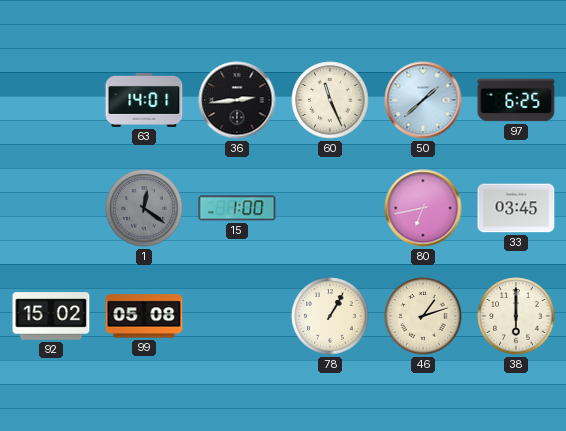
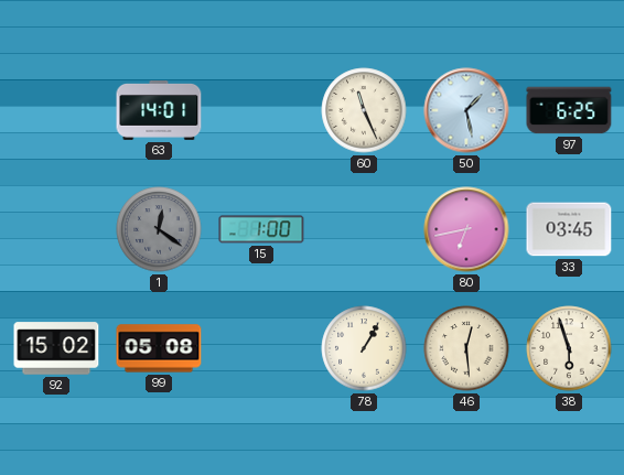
36: 2:44 -> none
50: 1:38 -> 1:28
46: 1:12 -> 12:29
38: 6:00 -> 5:57
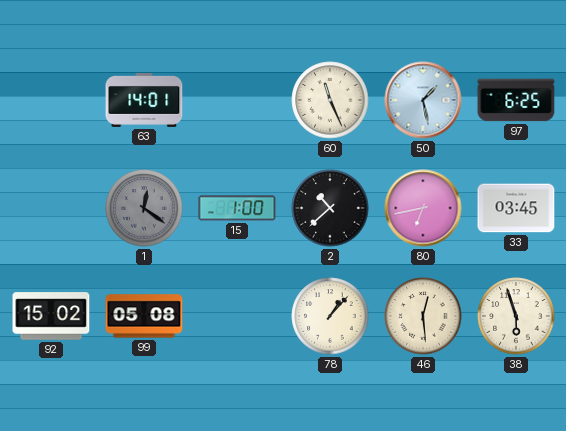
2: none -> 10:38
78: 1:05 -> 1:07
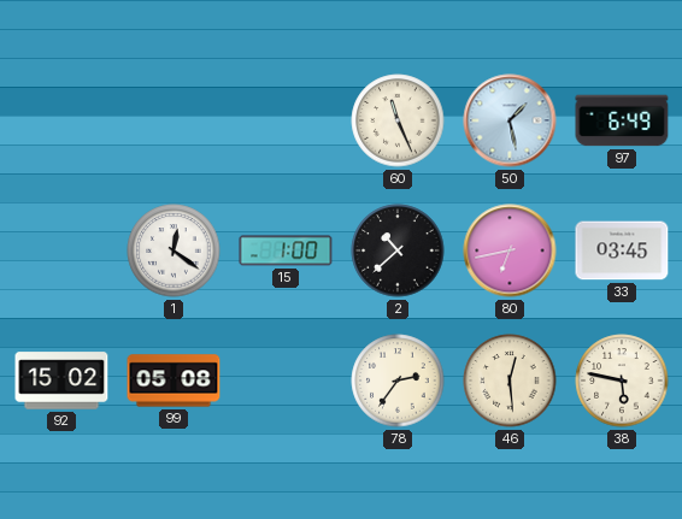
63: 14:01 -> none
97: 6:25 -> 6:49
1 dial: grey -> white
78: 1:07 -> 2:36
38: 5:57 -> 5:47
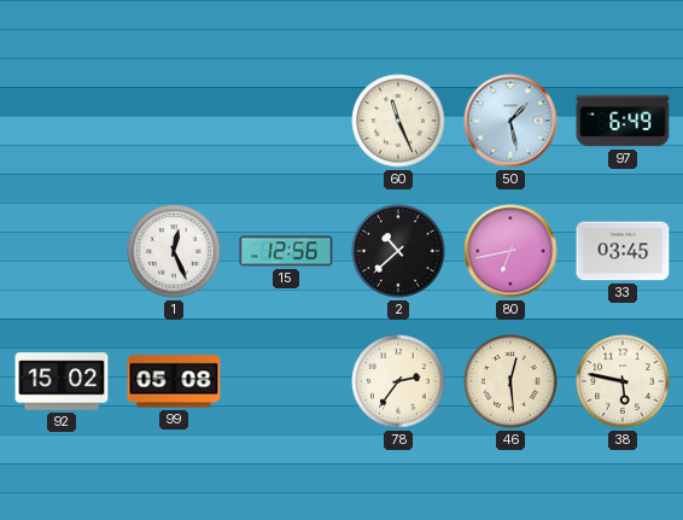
1: 12:21 -> 12:26
15: 1:00 -> 12:56
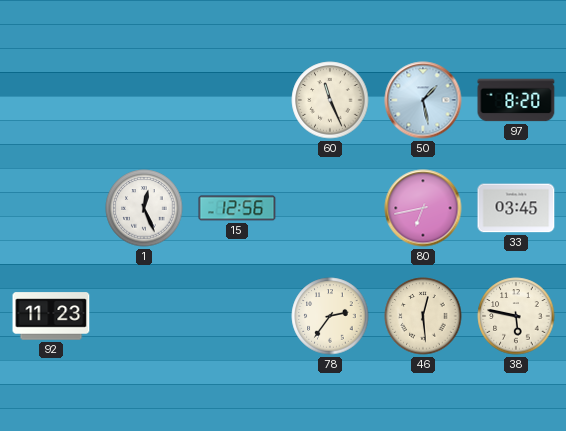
97: 6:49 -> 8:20
2: 10:38 -> none
92: 15:02 -> 11:23
99: 05:08 -> none
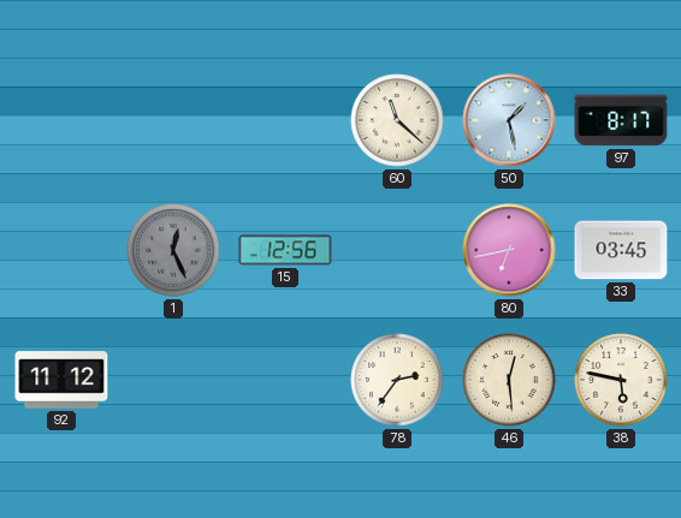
60: 11:26 -> 11:22
97: 8:20 -> 8:17
1 dial: white -> grey
92: 11:23 -> 11:12
